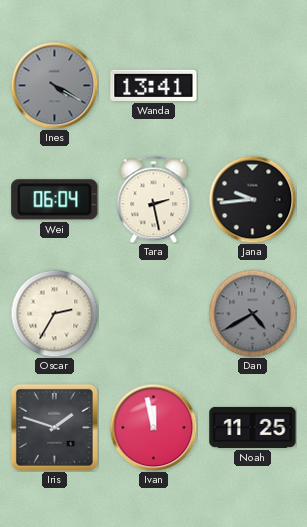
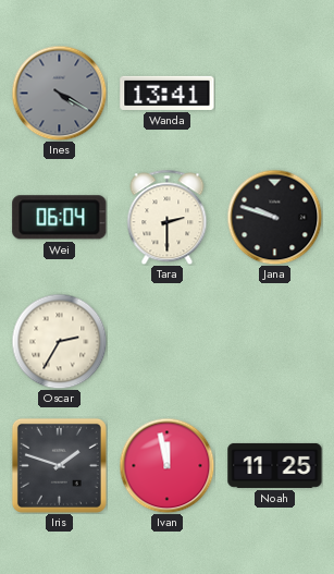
Tara: 2:28 -> 2:30
Jana: 9:44 -> 9:48
Dan: 4:40 -> none
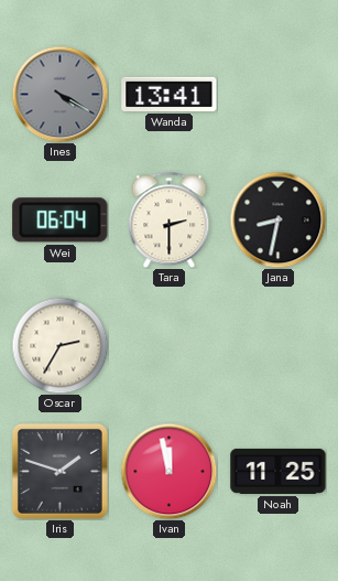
Jana: 9:48 -> 8:32
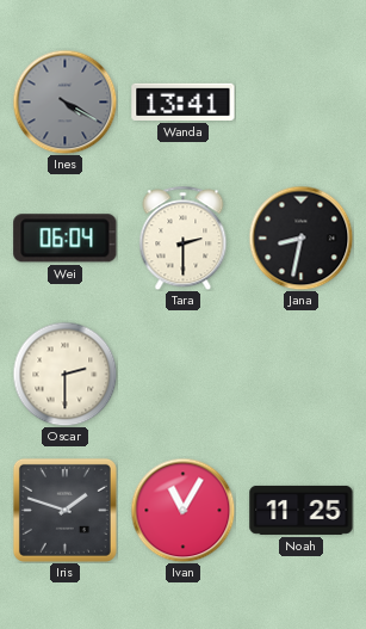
Oscar: 2:35 -> 2:30
Ivan: 11:58 -> 11:05
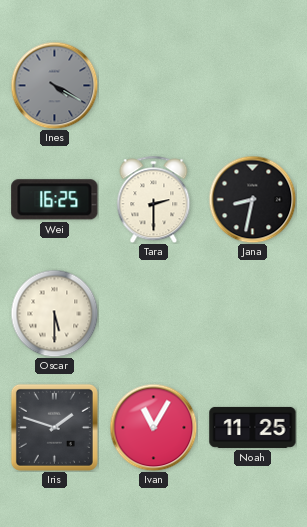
Wanda: 13:41 -> none
Wei: 06:04 -> 16:25
Oscar: 2:30 -> 5:30
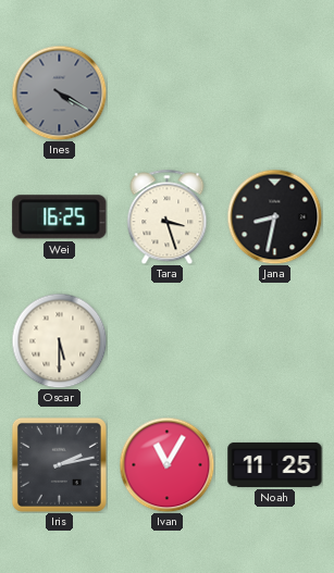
Tara: 2:30 -> 3:27
Iris: 1:48 -> 2:13
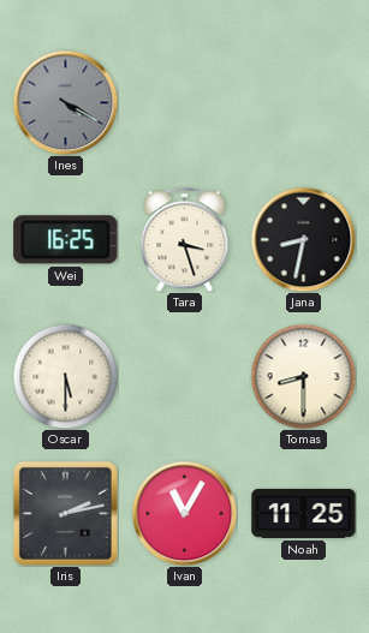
Tomas: none -> 8:30
